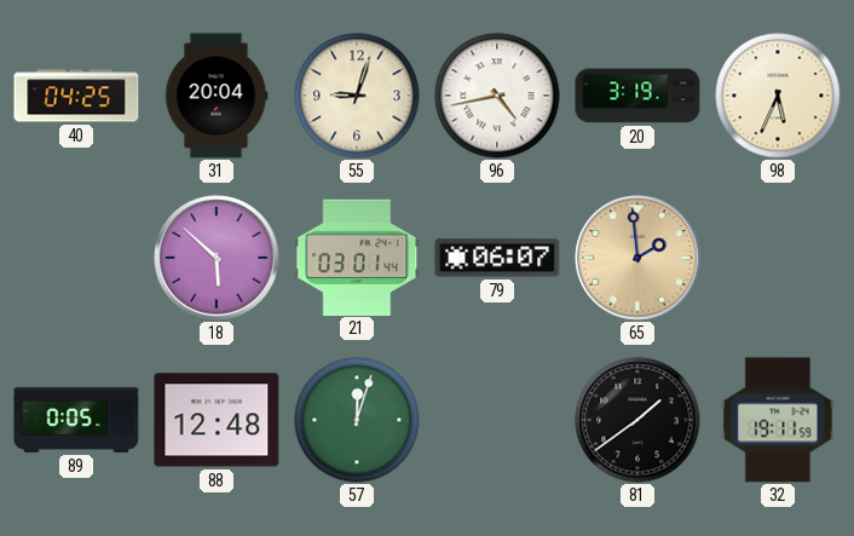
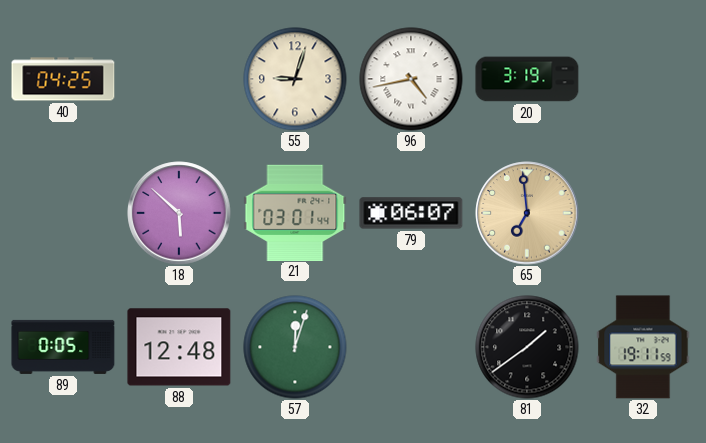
31: 20:04 -> none
98: 5:34 -> none
65: 1:59 -> 6:59
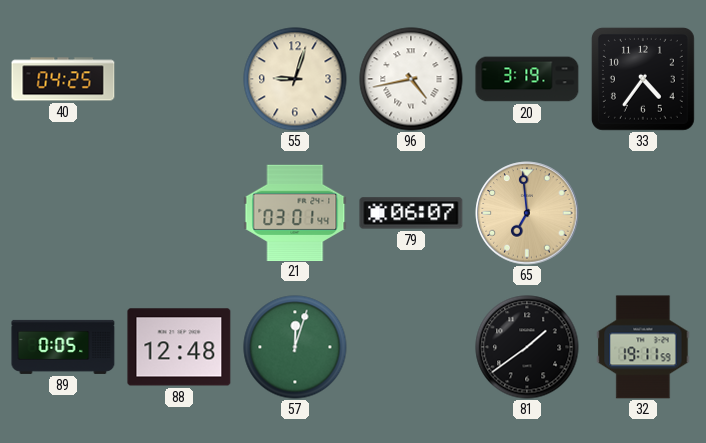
33: none -> 4:36
18: 5:52 -> none
